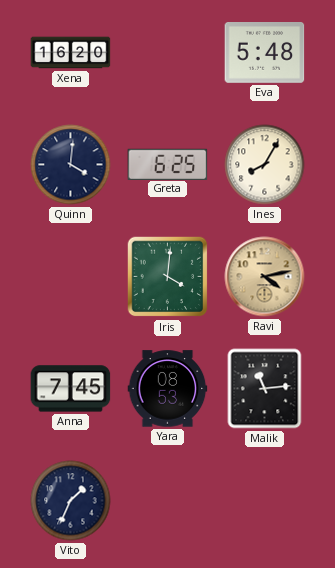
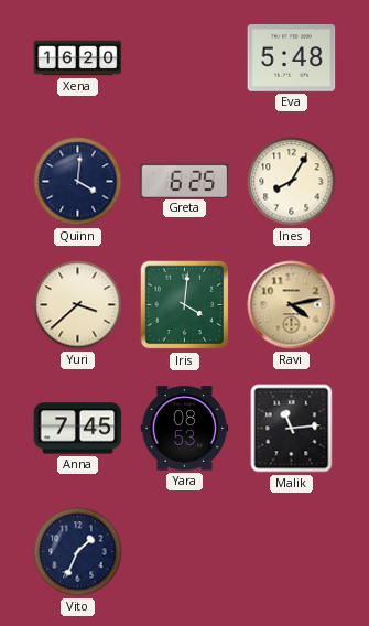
Yuri: none -> 3:38
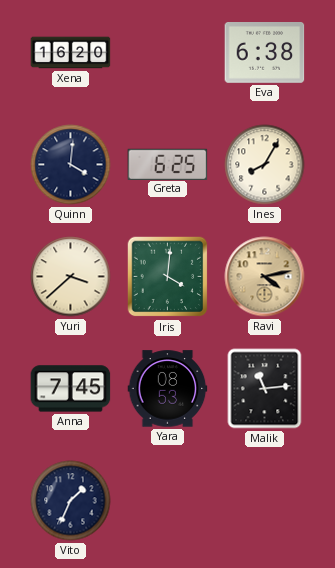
Eva: 5:48 -> 6:38
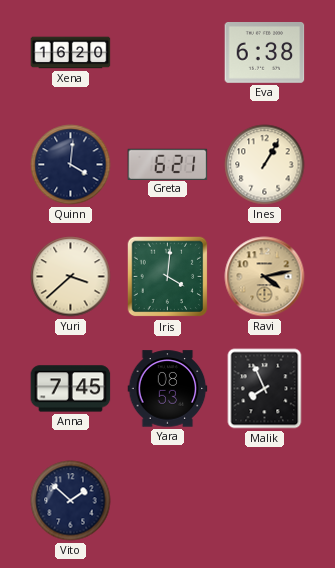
Greta: 6:25 -> 6:21
Ines: 8:05 -> 1:05
Malik: 11:14 -> 7:56
Vito: 1:34 -> 1:52
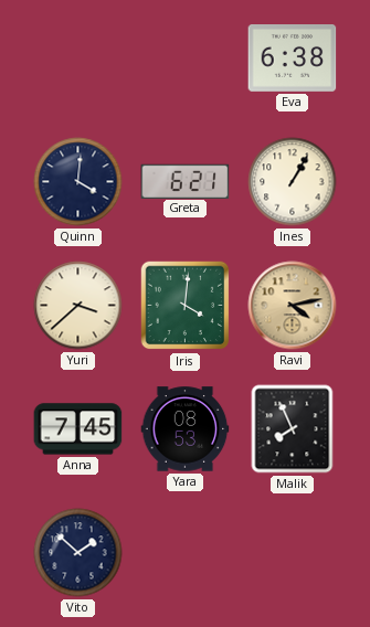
Xena: 16:20 -> none
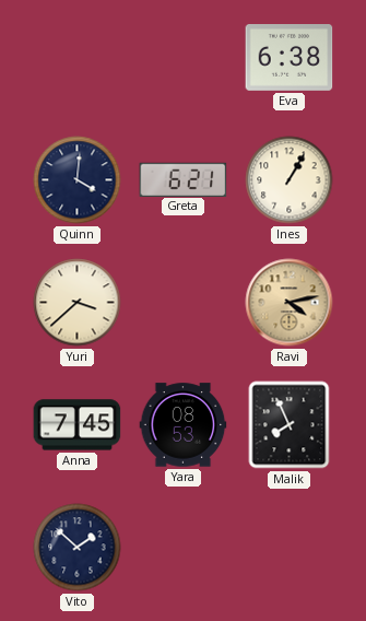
Iris: 4:01 -> none
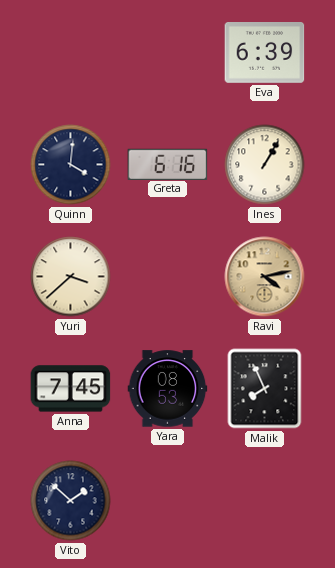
Eva: 6:38 -> 6:39
Greta: 6:21 -> 6:16
